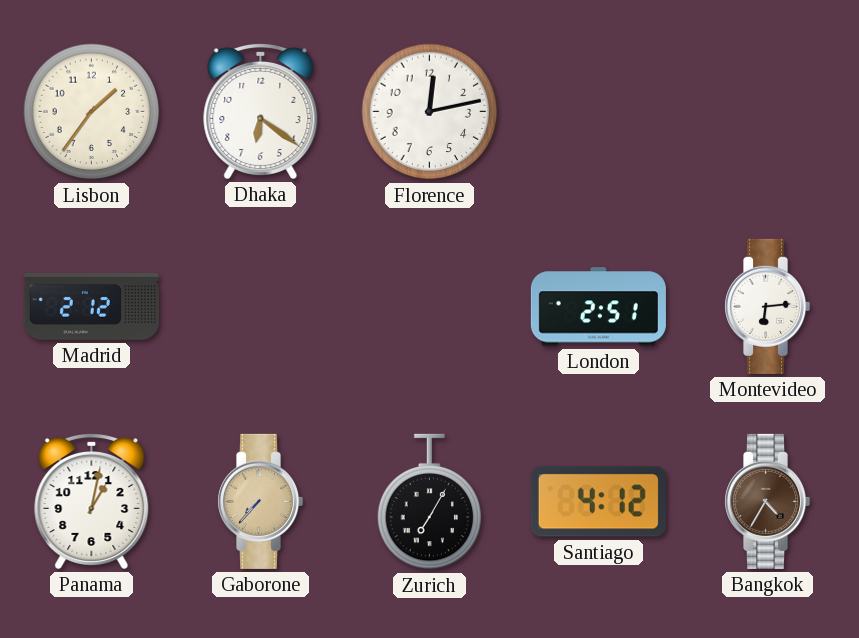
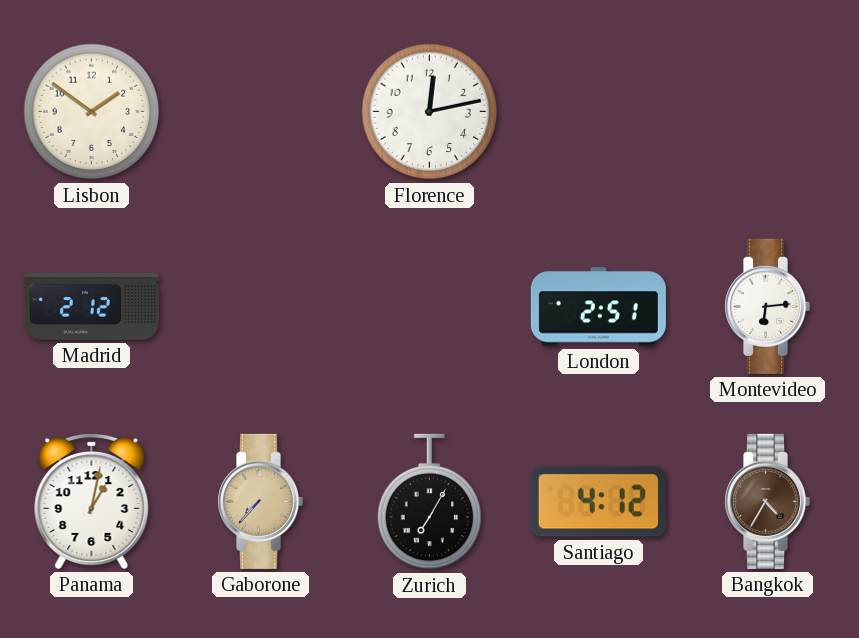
Lisbon: 1:36 -> 1:51
Dhaka: 6:21 -> none
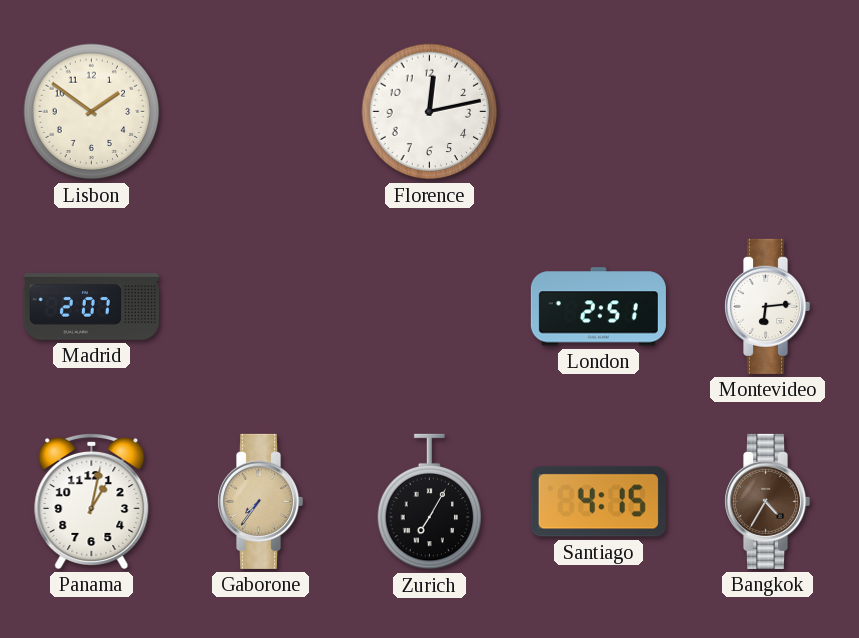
Madrid: 2:12 -> 2:07
Gaborone: 7:37 -> 7:36
Santiago: 4:12 -> 4:15
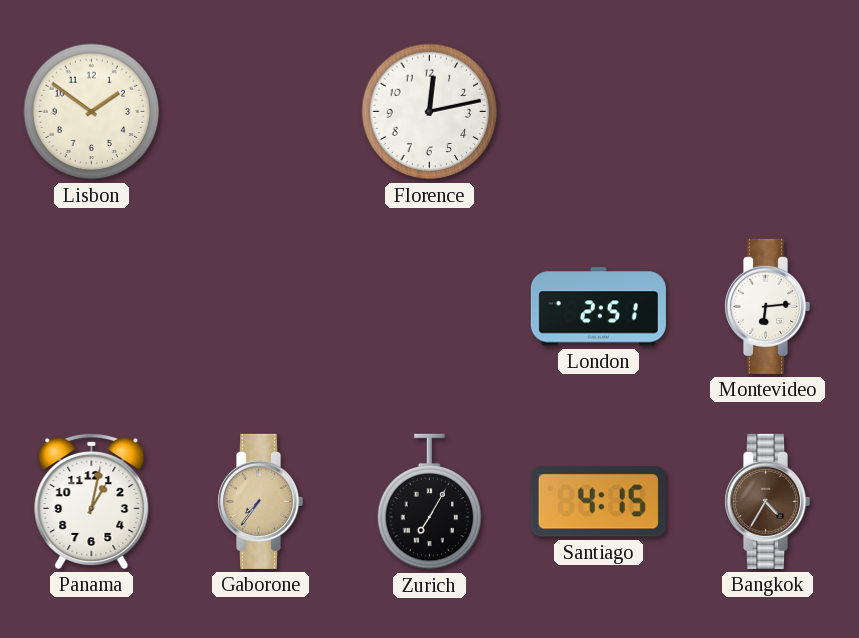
Madrid: 2:07 -> none
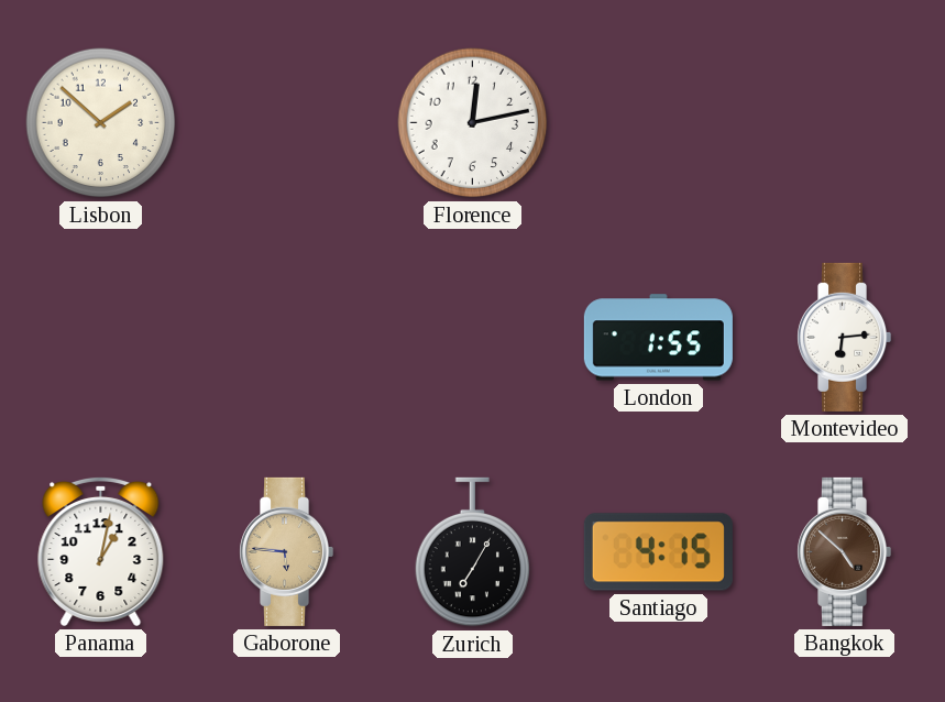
Lisbon: 1:51 -> 1:52
London: 2:51 -> 1:55
Gaborone: 7:36 -> 5:46
Bangkok: 4:35 -> 4:52
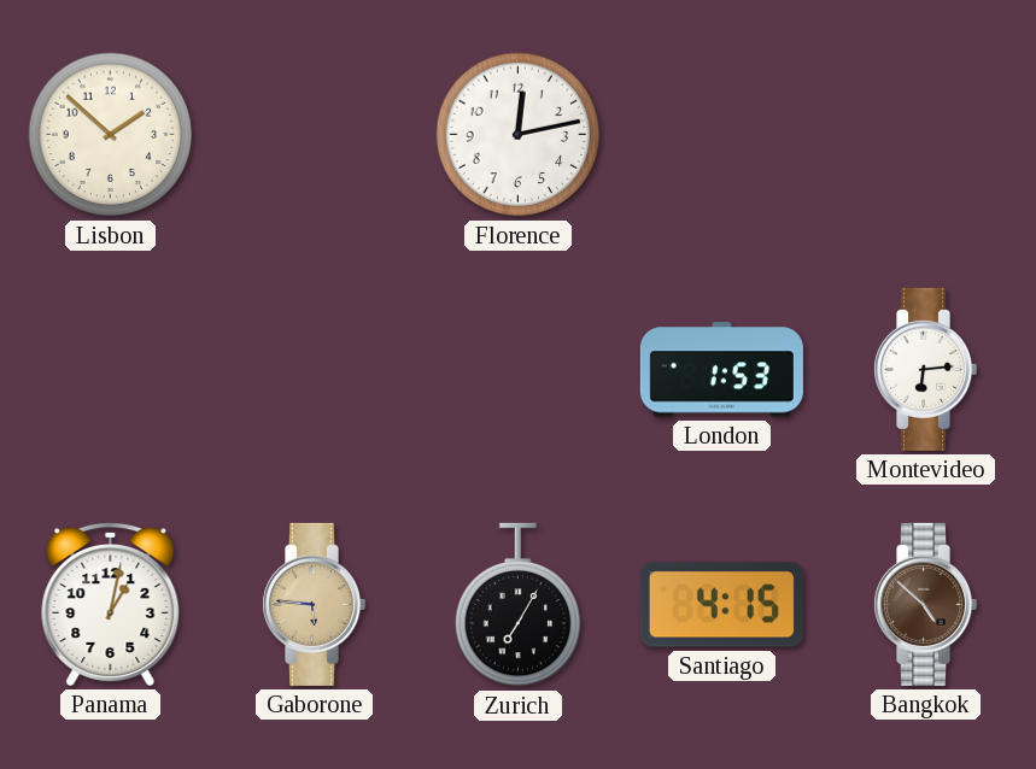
London: 1:55 -> 1:53
